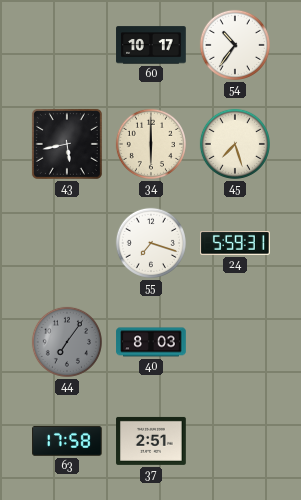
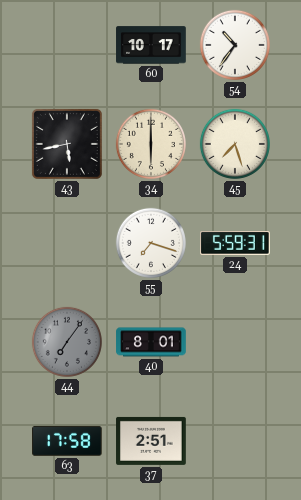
40: 8:03 -> 8:01
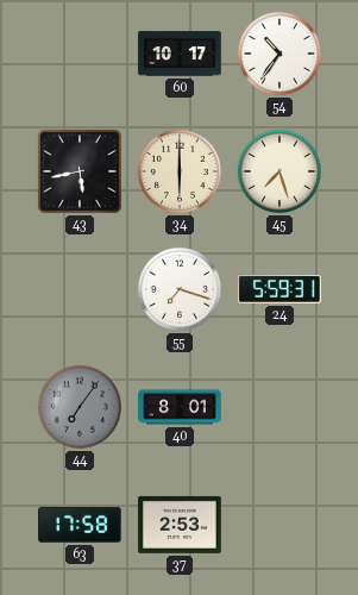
37: 2:51 -> 2:53
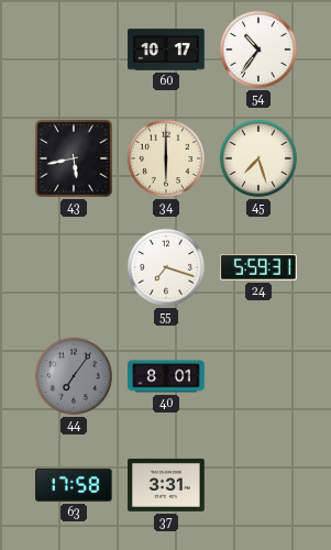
37: 2:53 -> 3:31
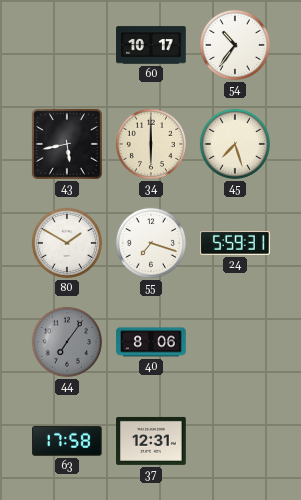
80: none -> 1:50
40: 8:01 -> 8:06
37: 3:31 -> 12:31
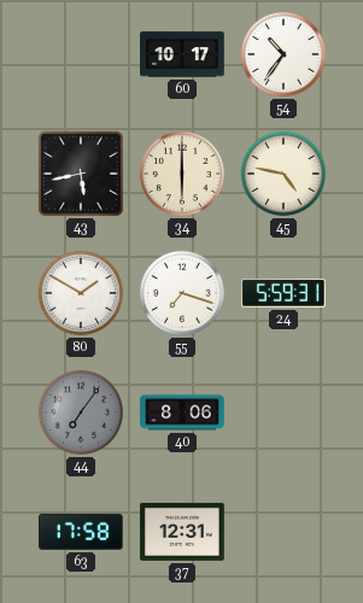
45: 7:27 -> 4:47
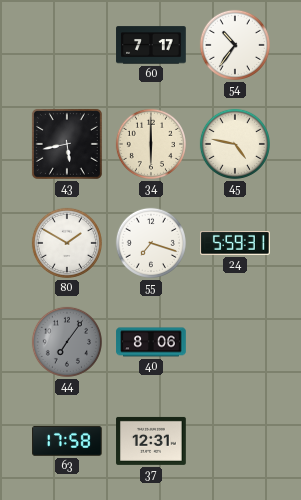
60: 10:17 -> 7:17
